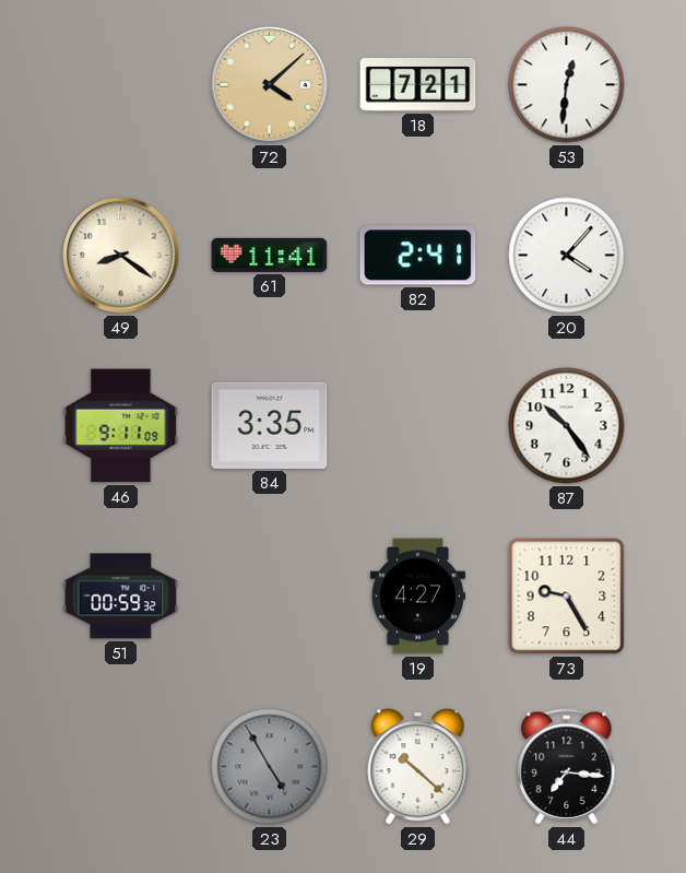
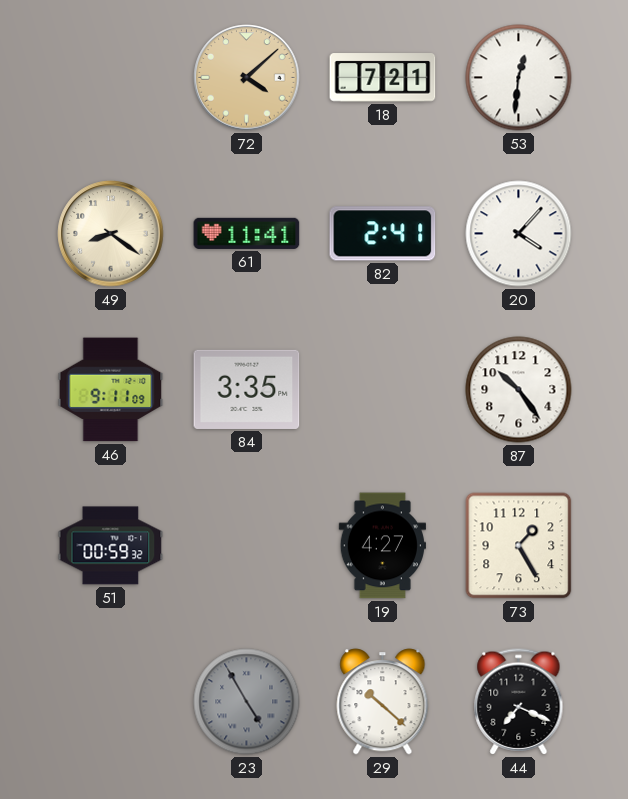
73: 9:25 -> 1:25
44: 7:16 -> 7:19
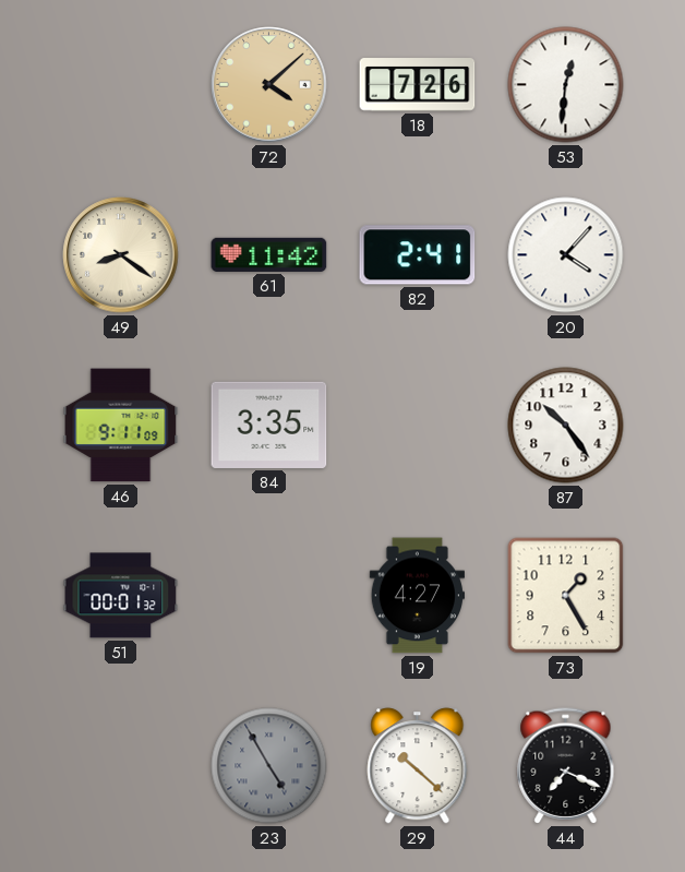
18: 7:21 -> 7:26
61: 11:41 -> 11:42
51: 00:59 -> 00:01
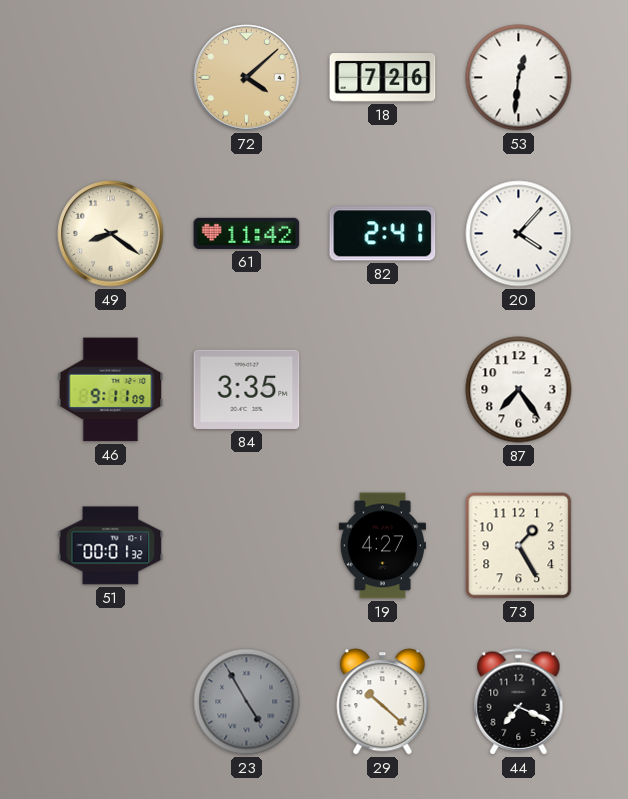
87: 10:24 -> 7:24
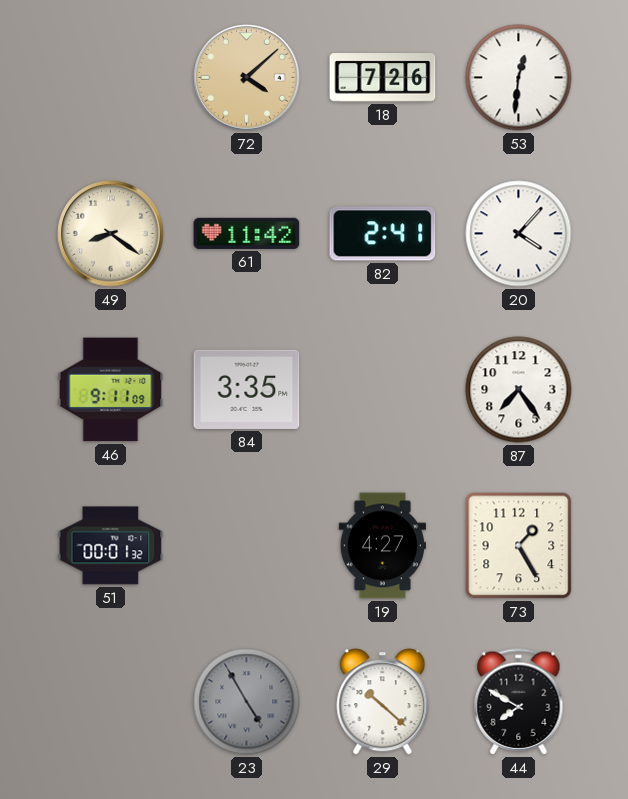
44: 7:19 -> 7:50
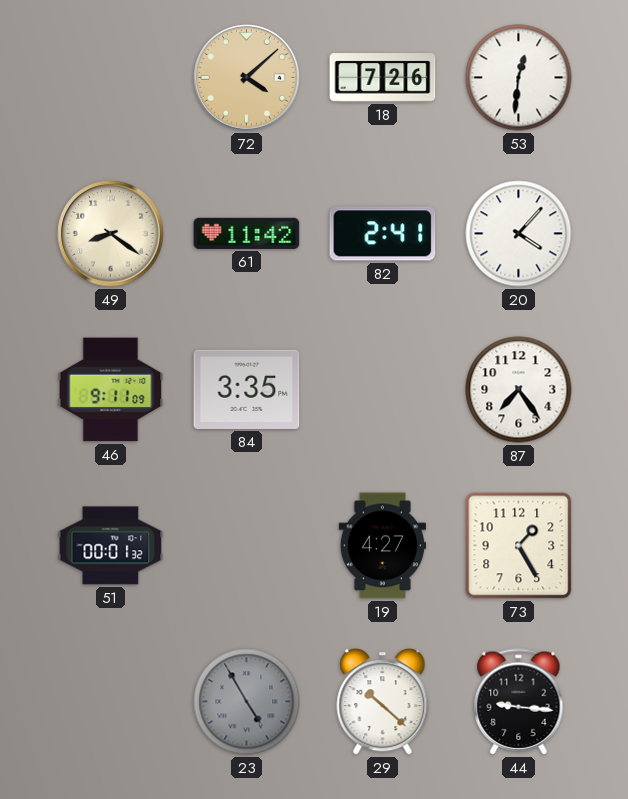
44: 7:50 -> 9:16
